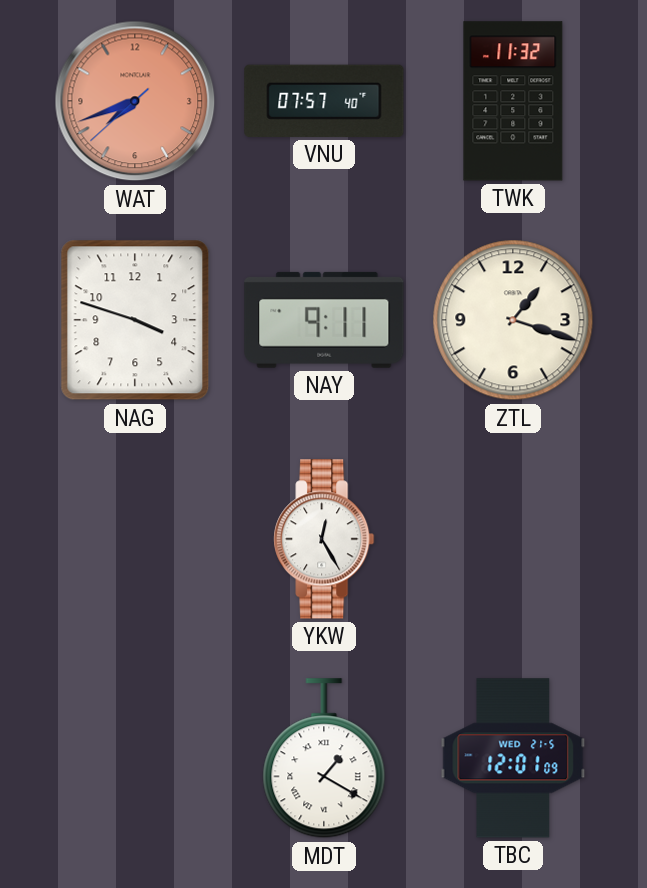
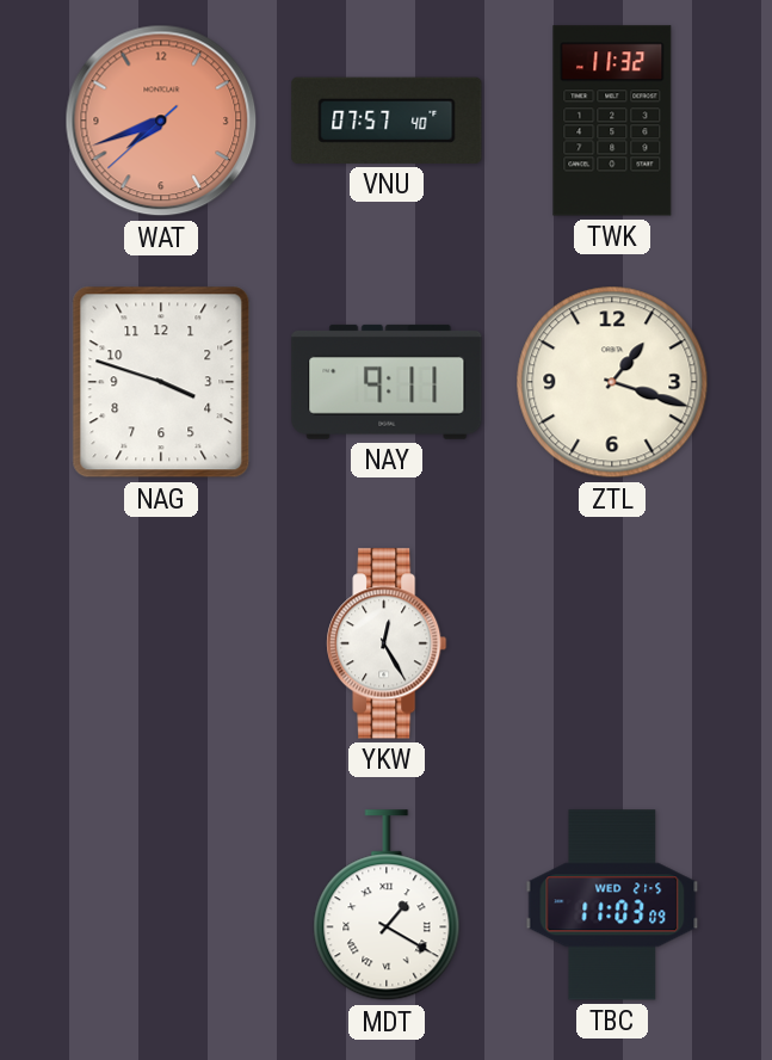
TBC: 12:01 -> 11:03
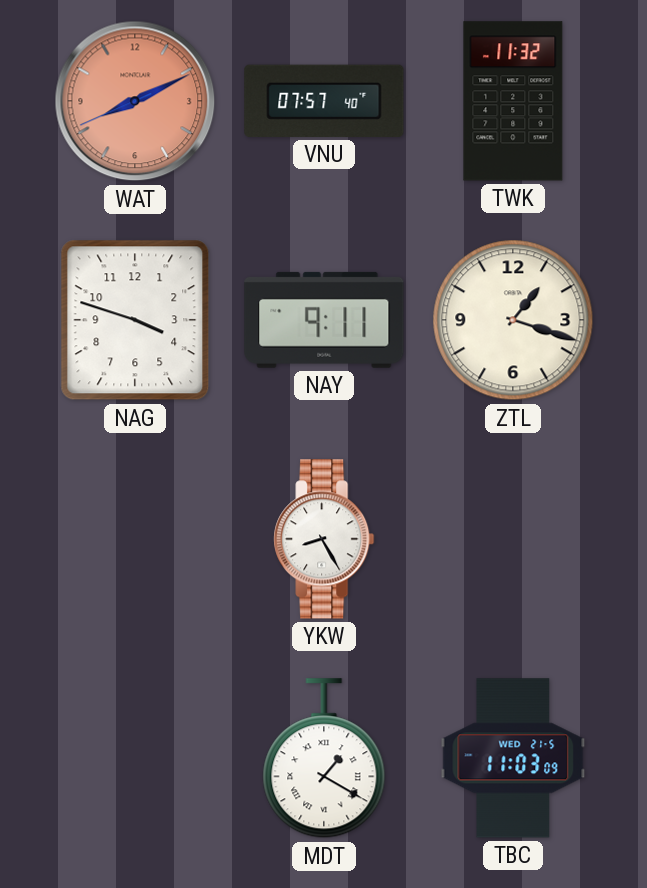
WAT: 7:41 -> 8:10
YKW: 12:25 -> 8:25
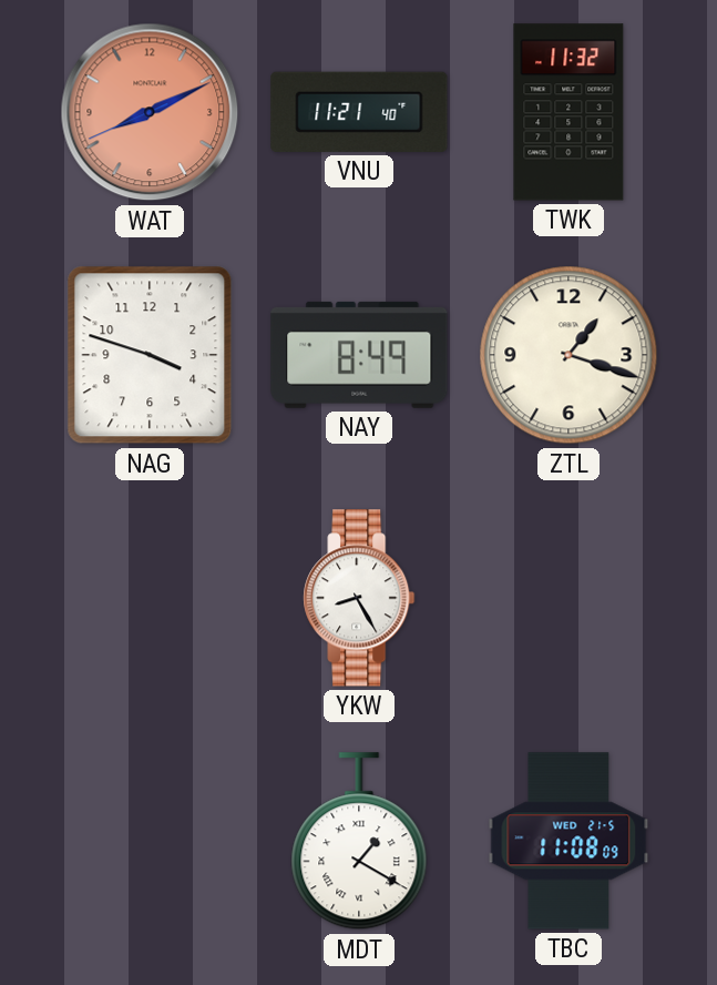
VNU: 07:57 -> 11:21
NAY: 9:11 -> 8:49
TBC: 11:03 -> 11:08
